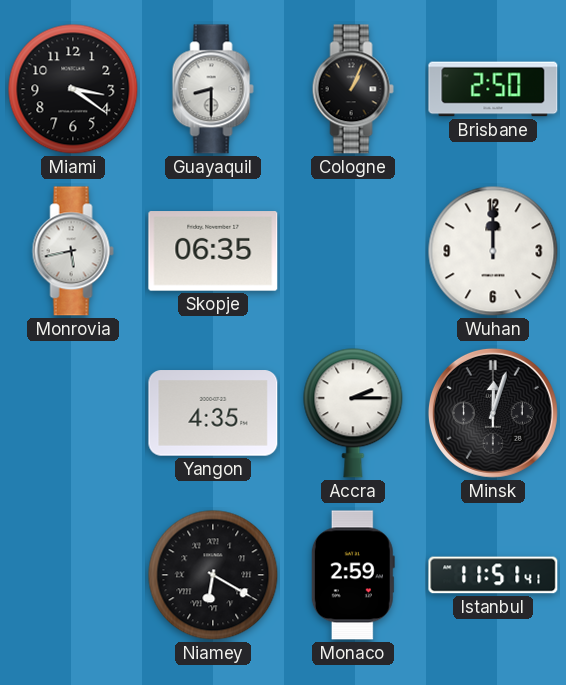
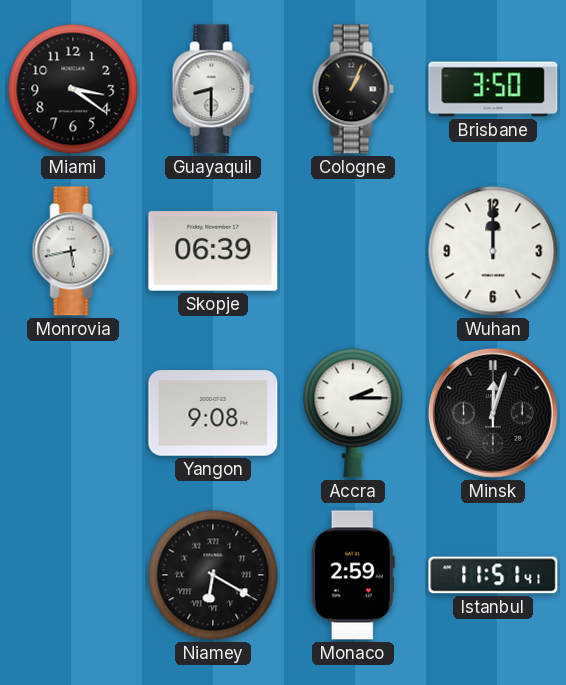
Brisbane: 2:50 -> 3:50
Skopje: 06:35 -> 06:39
Yangon: 4:35 -> 9:08
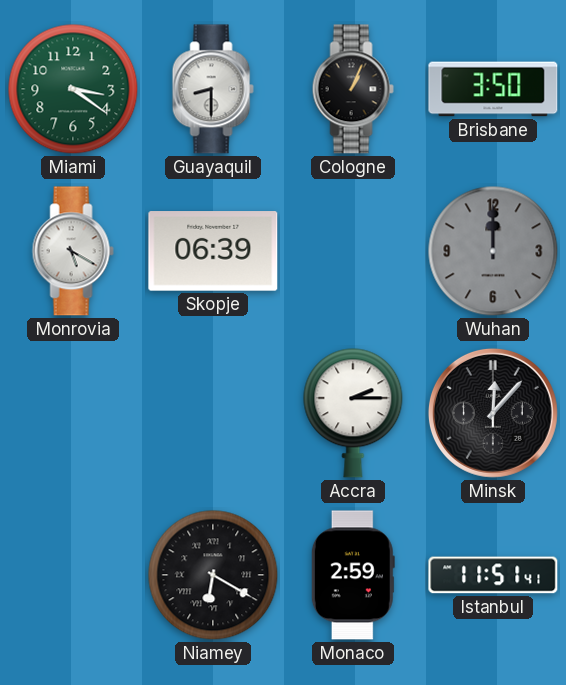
Miami dial: black -> green
Monrovia: 5:43 -> 5:20
Wuhan dial: white -> grey
Yangon: 9:08 -> none
Minsk: 12:03 -> 12:07
